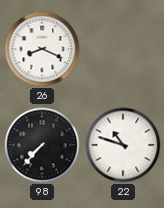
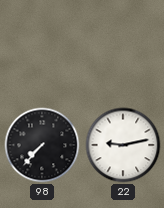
26: 8:19 -> none
22: 10:48 -> 9:13
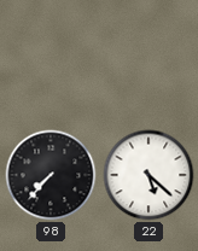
22: 9:13 -> 5:22
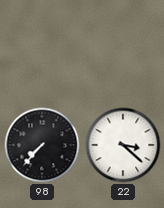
22: 5:22 -> 3:22
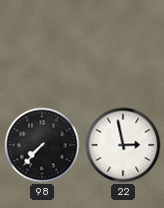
22: 3:22 -> 2:58
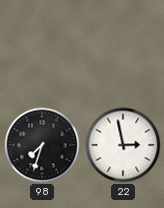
98: 7:37 -> 7:33
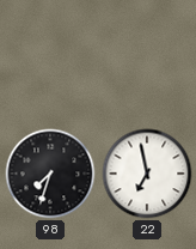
22: 2:58 -> 6:58
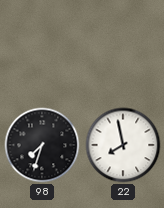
22: 6:58 -> 7:58
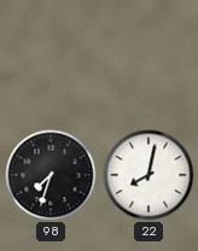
22: 7:58 -> 8:02
